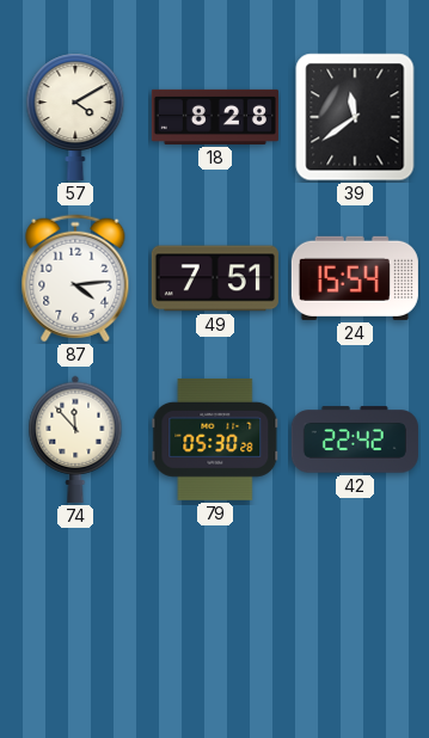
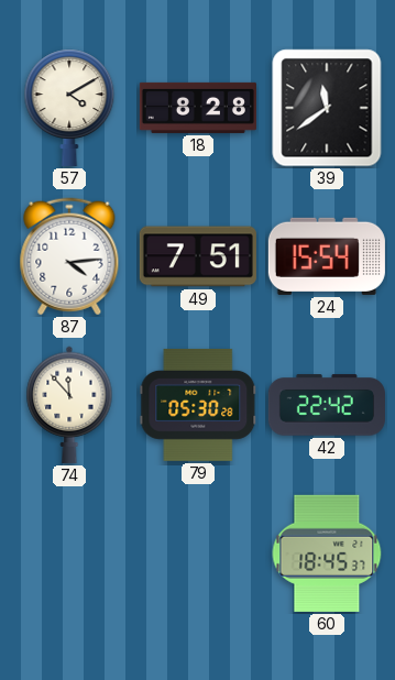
60: none -> 18:45
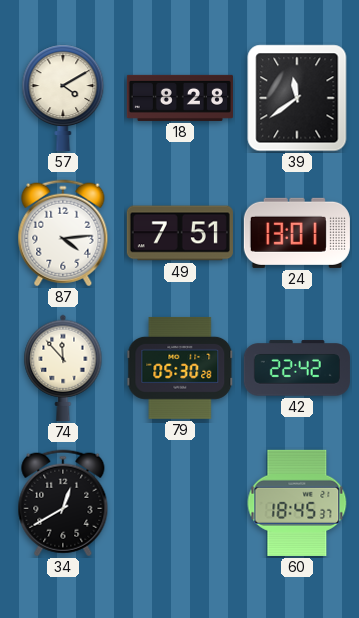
24: 15:54 -> 13:01
34: none -> 12:40
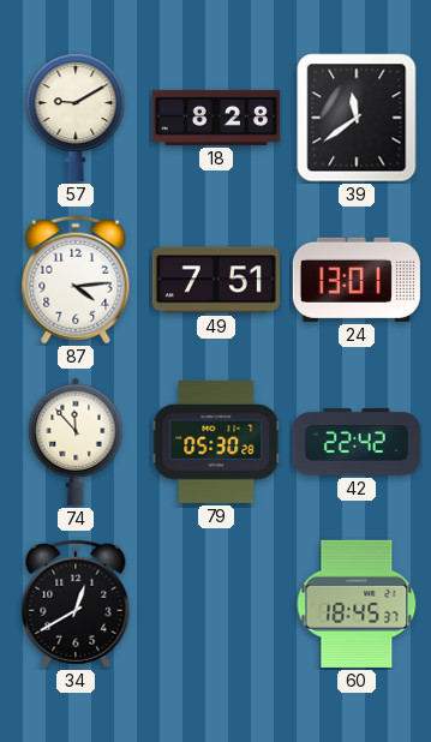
57: 4:10 -> 9:10
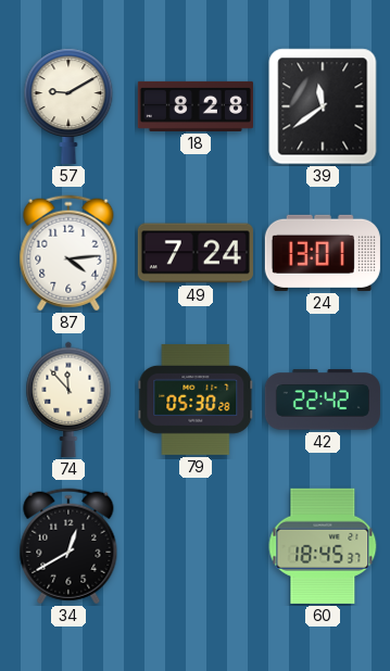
49: 7:51 -> 7:24
